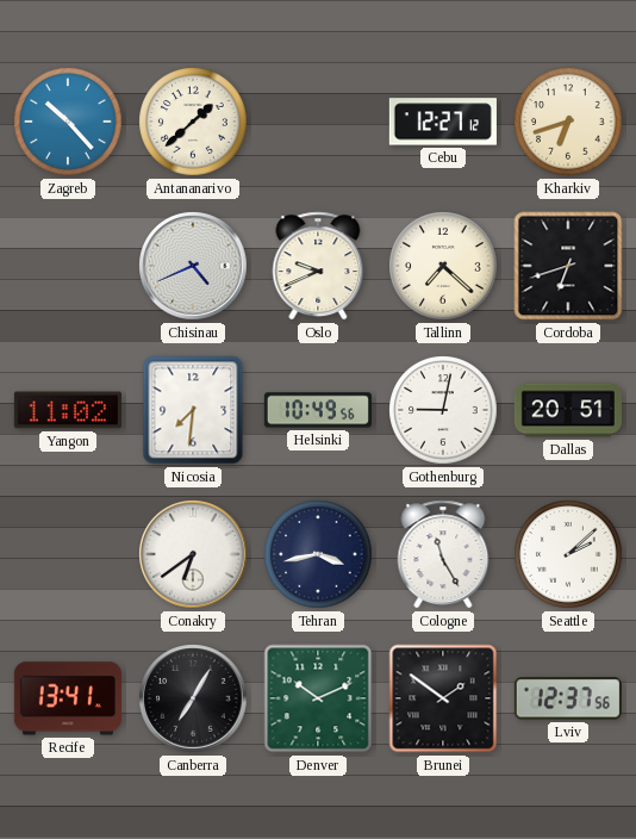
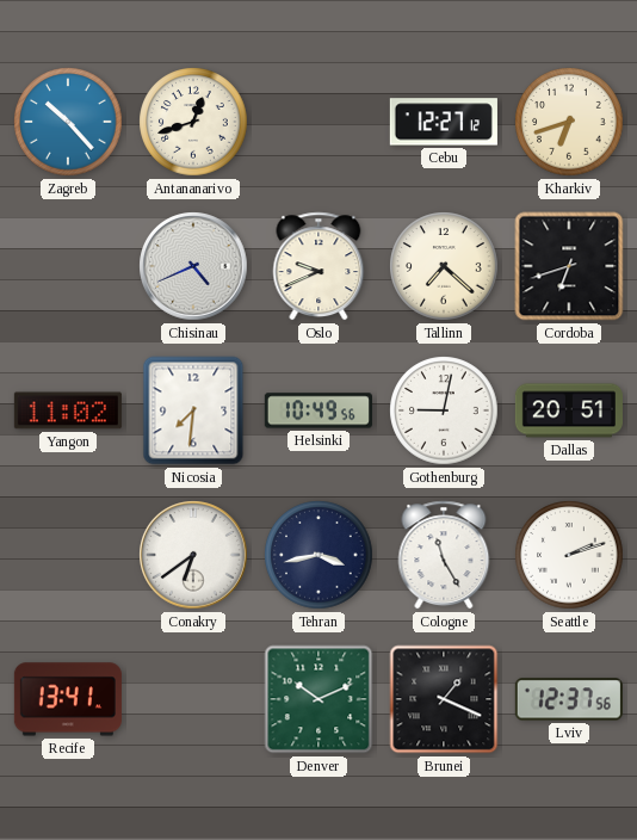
Antananarivo: 1:38 -> 12:42
Seattle: 2:08 -> 2:12
Canberra: 7:05 -> none
Brunei: 1:51 -> 1:19
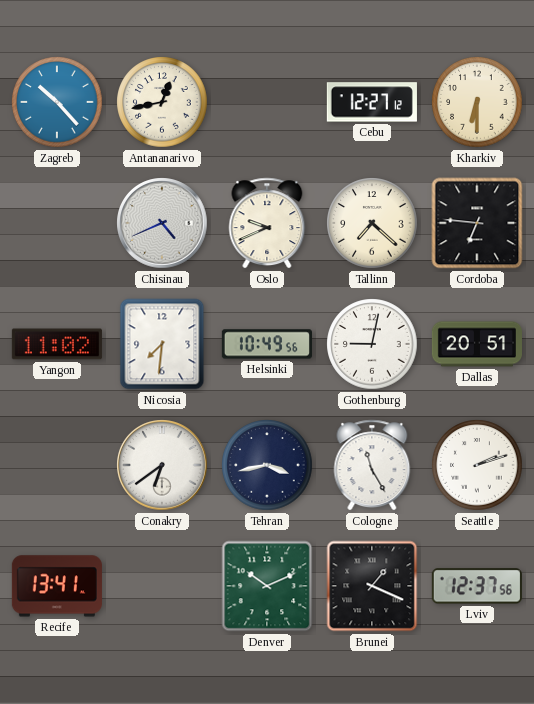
Antananarivo: 12:42 -> 12:43
Kharkiv: 6:42 -> 6:30
Cordoba: 6:42 -> 6:46
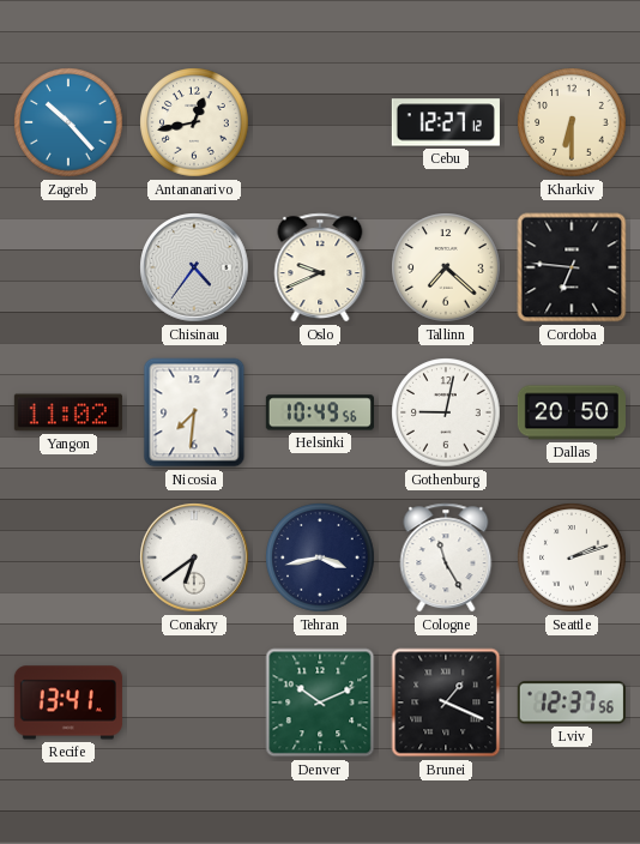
Chisinau: 4:41 -> 4:36
Dallas: 20:51 -> 20:50
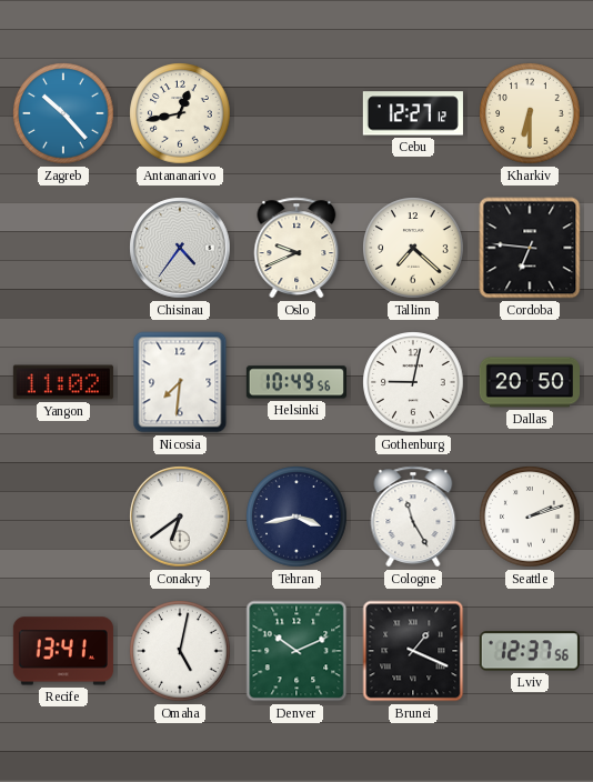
Omaha: none -> 5:02
